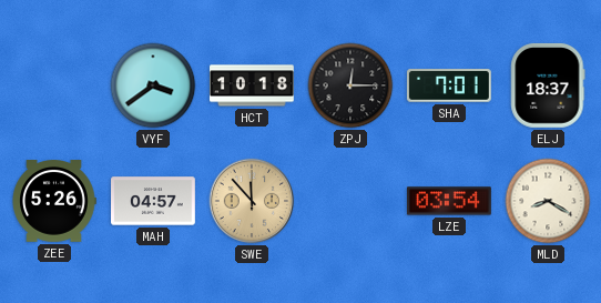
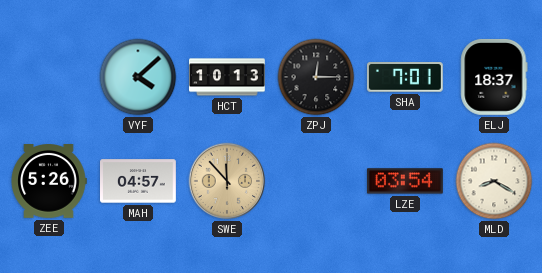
VYF: 3:39 -> 4:08
HCT: 10:18 -> 10:13
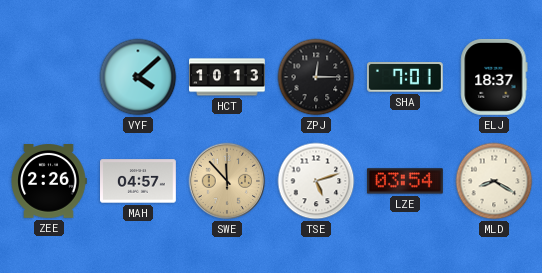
ZEE: 5:26 -> 2:26
TSE: none -> 5:12
